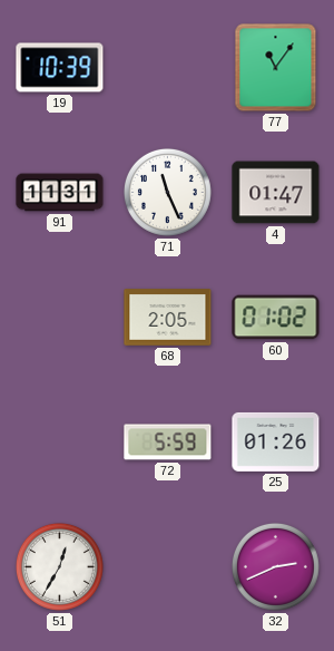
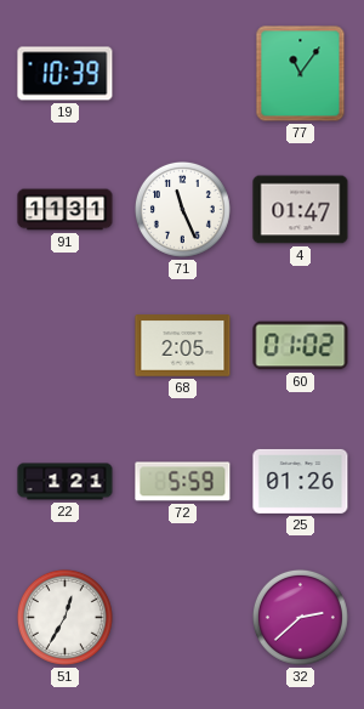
22: none -> 1:21
32: 2:41 -> 2:38
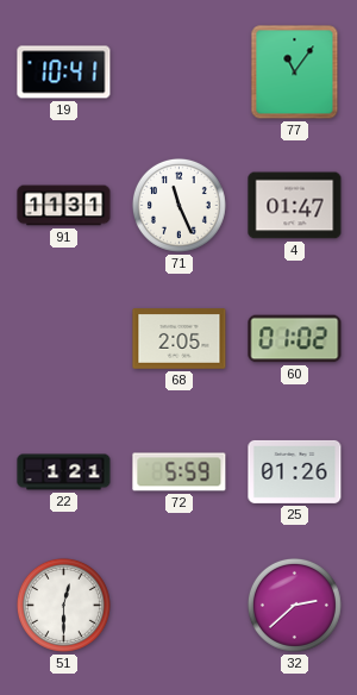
19: 10:39 -> 10:41
51: 12:35 -> 12:30
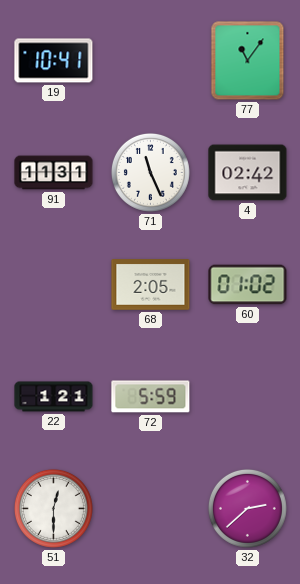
4: 01:47 -> 02:42
25: 01:26 -> none
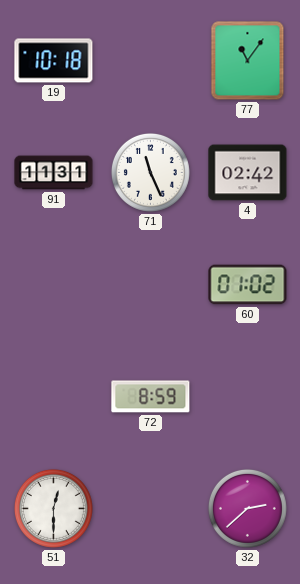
19: 10:41 -> 10:18
68: 2:05 -> none
22: 1:21 -> none
72: 5:59 -> 8:59
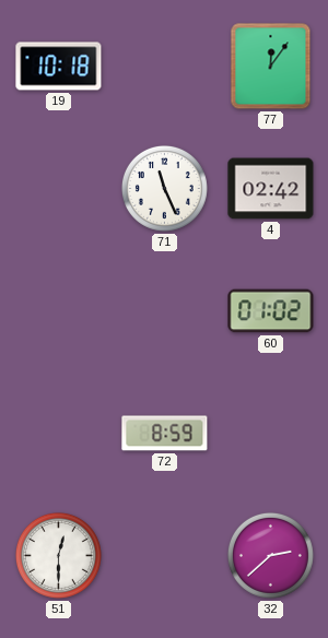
77: 11:06 -> 12:06
91: 11:31 -> none
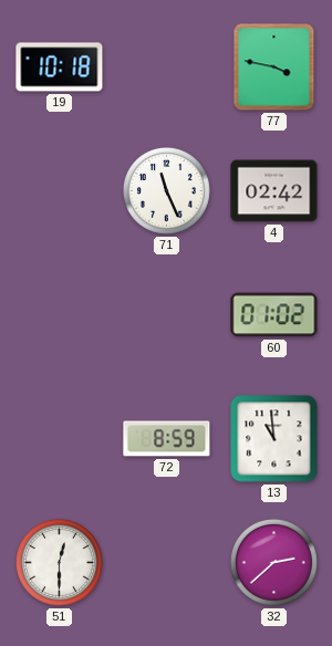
77: 12:06 -> 3:47
13: none -> 10:59
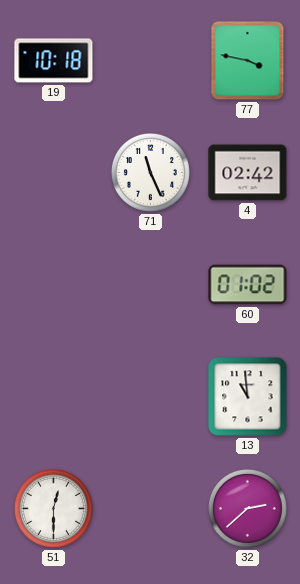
72: 8:59 -> none
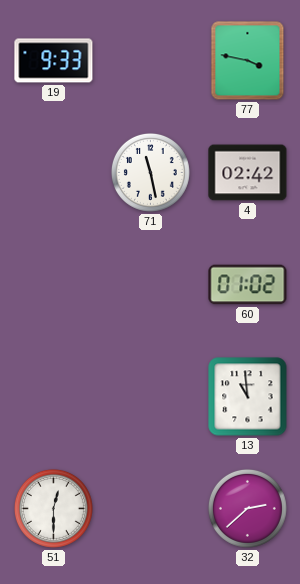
19: 10:18 -> 9:33
71: 11:26 -> 11:28
